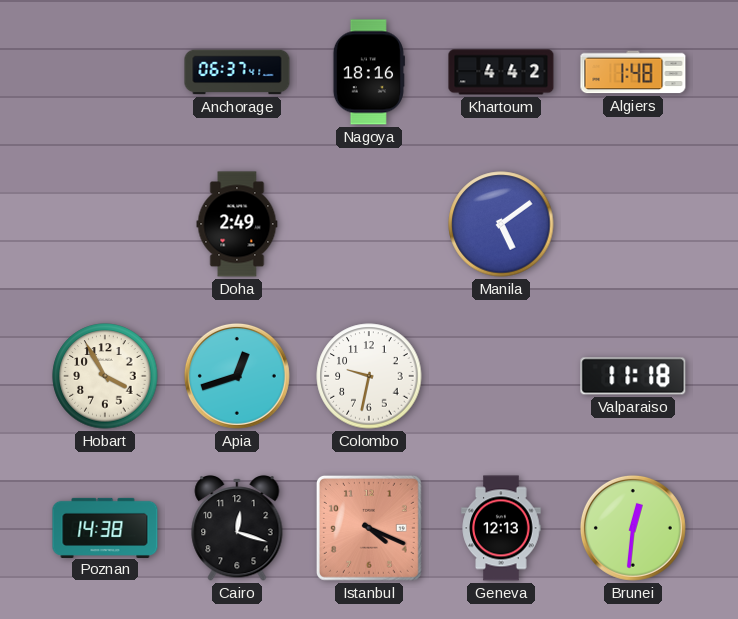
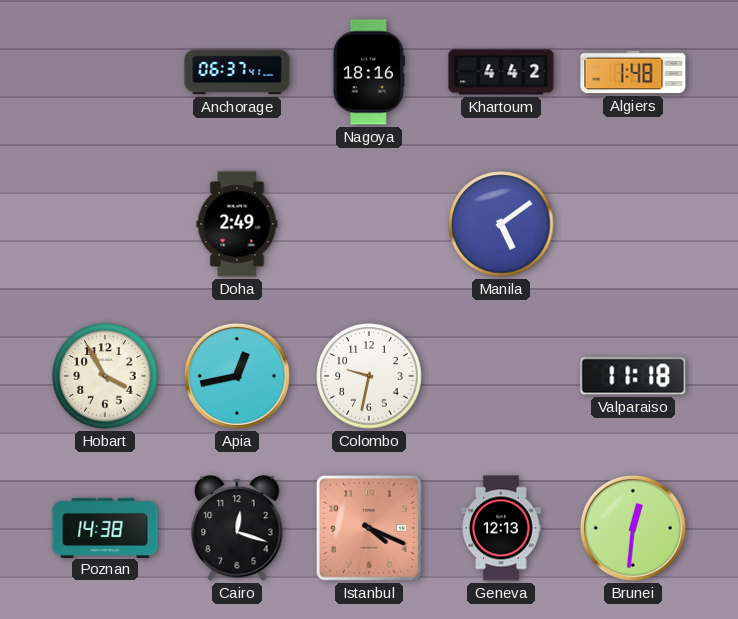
Apia: 12:42 -> 12:43
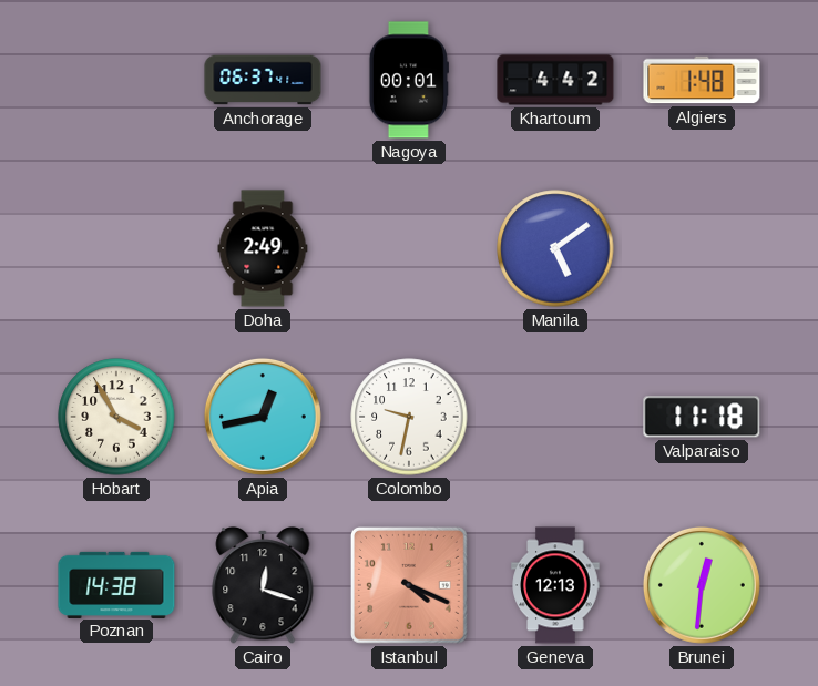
Nagoya: 18:16 -> 00:01
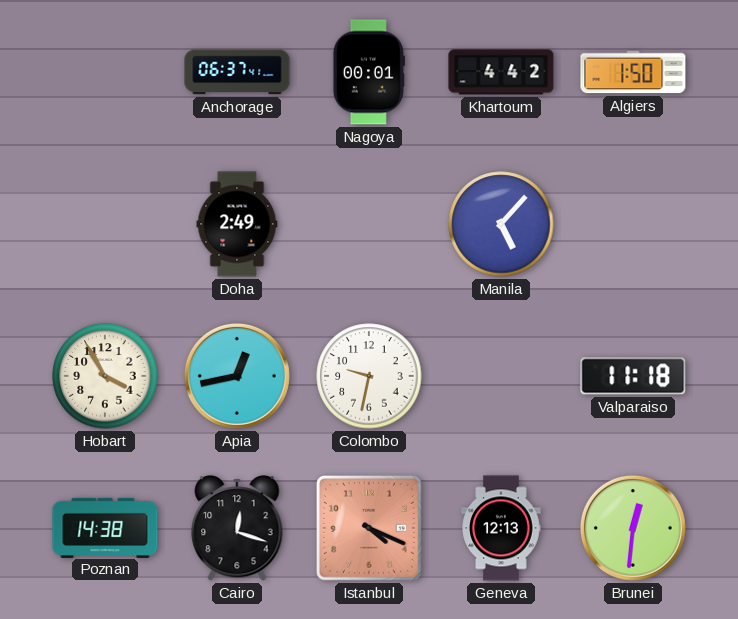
Algiers: 1:48 -> 1:50
Manila: 5:09 -> 5:07
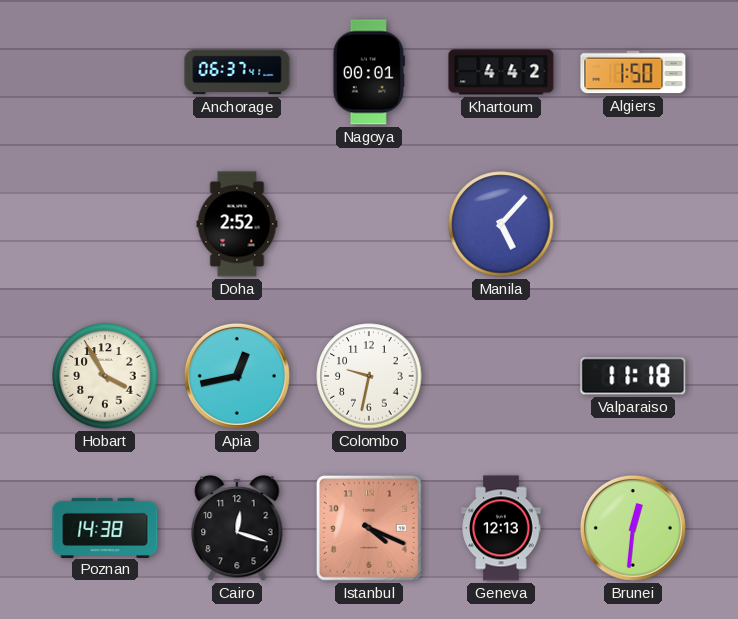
Doha: 2:49 -> 2:52
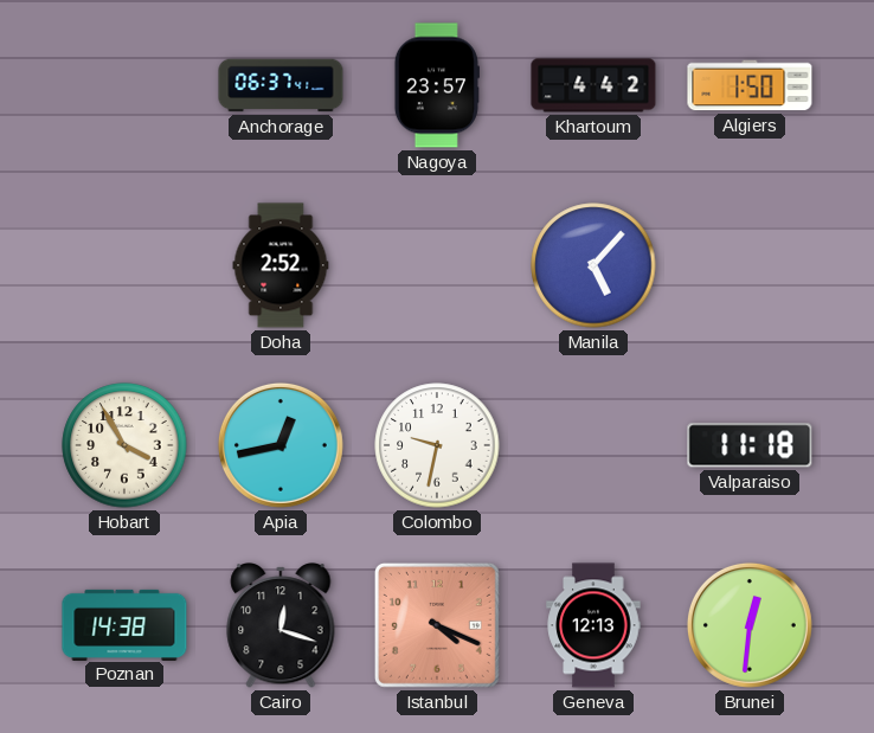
Nagoya: 00:01 -> 23:57
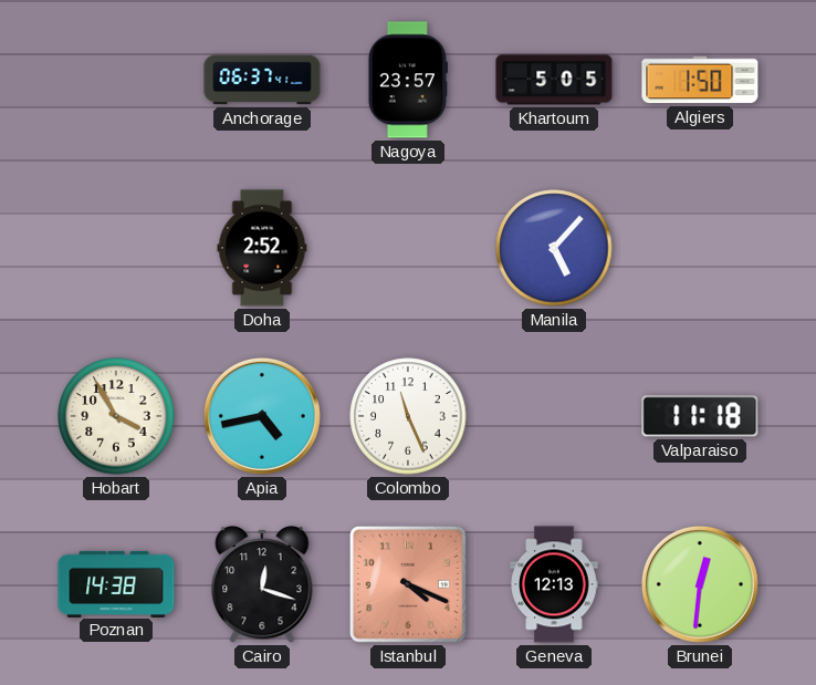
Khartoum: 4:42 -> 5:05
Apia: 12:43 -> 4:43
Colombo: 9:32 -> 11:26
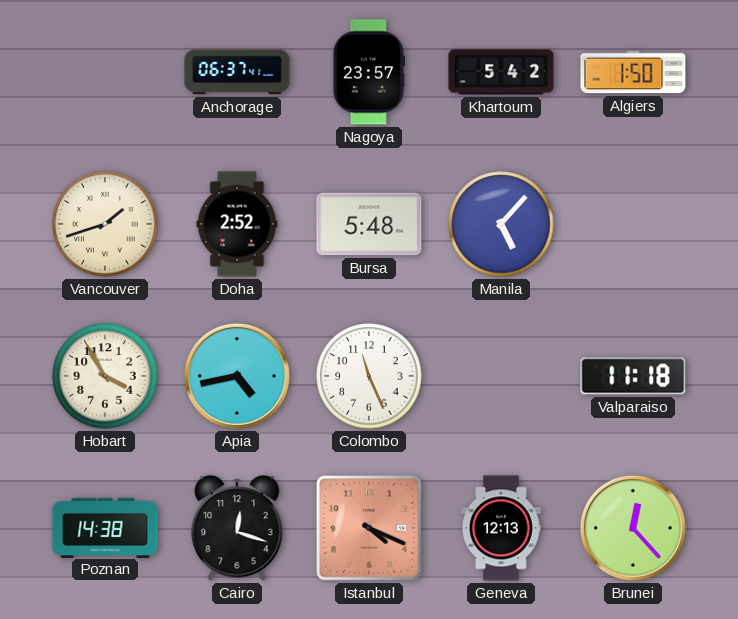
Khartoum: 5:05 -> 5:42
Vancouver: none -> 1:42
Bursa: none -> 5:48
Brunei: 12:31 -> 12:23
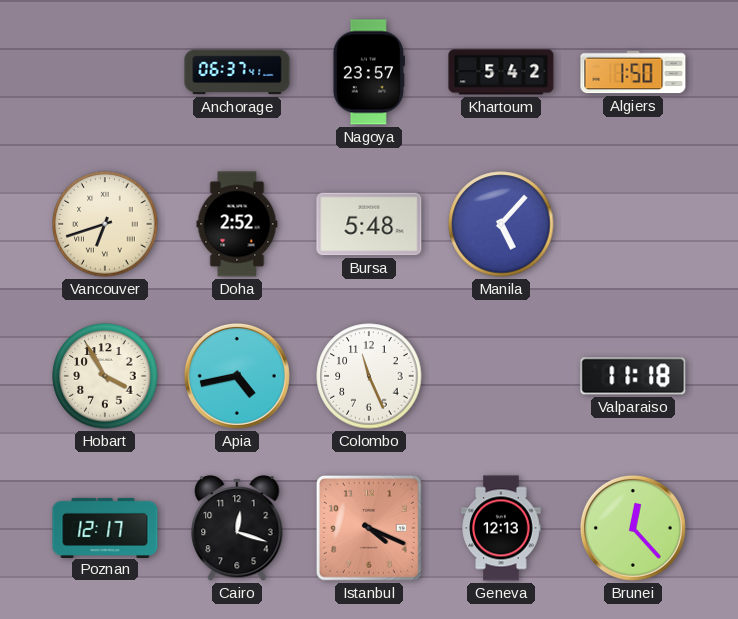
Vancouver: 1:42 -> 6:42
Poznan: 14:38 -> 12:17
